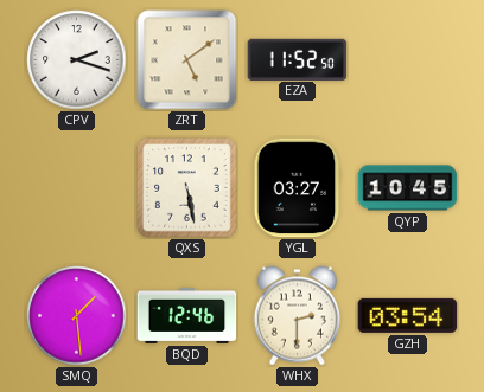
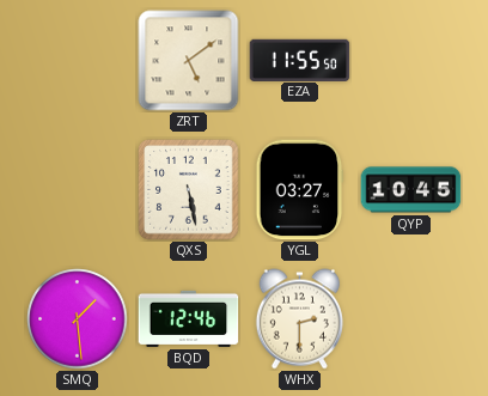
CPV: 2:18 -> none
EZA: 11:52 -> 11:55
GZH: 03:54 -> none
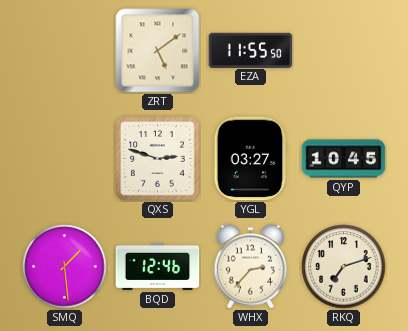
QXS: 5:28 -> 2:48
WHX: 2:30 -> 2:37
RKQ: none -> 7:12
